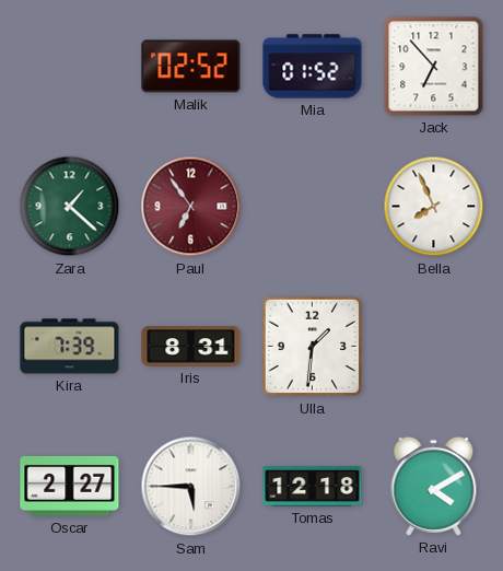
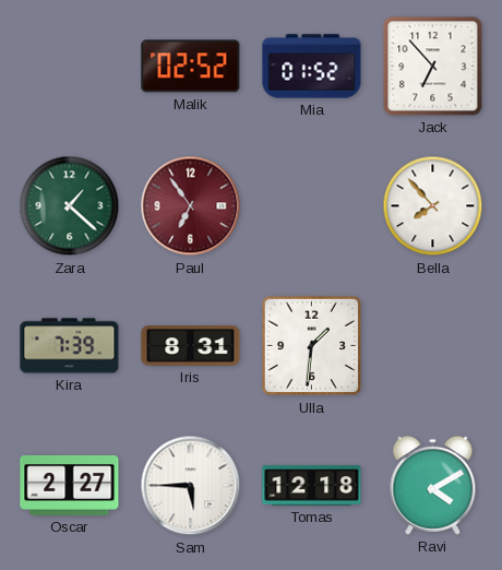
Bella: 7:56 -> 7:53
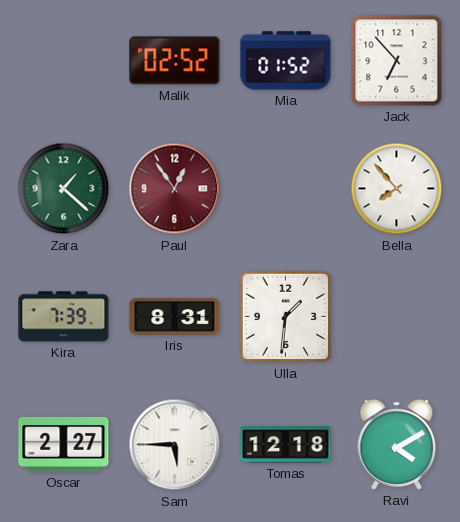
Paul: 6:54 -> 12:54
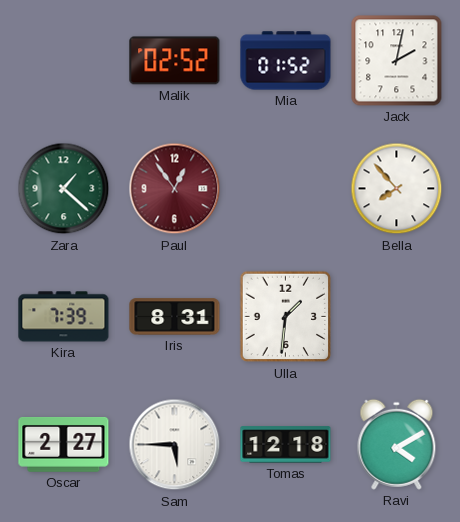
Jack: 6:53 -> 2:02
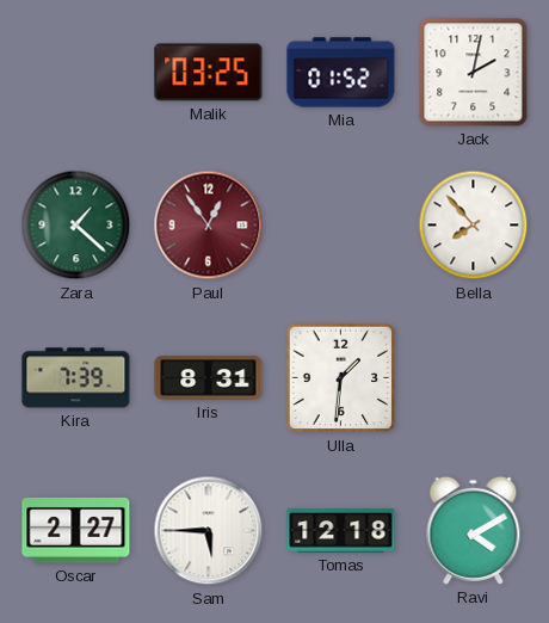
Malik: 02:52 -> 03:25
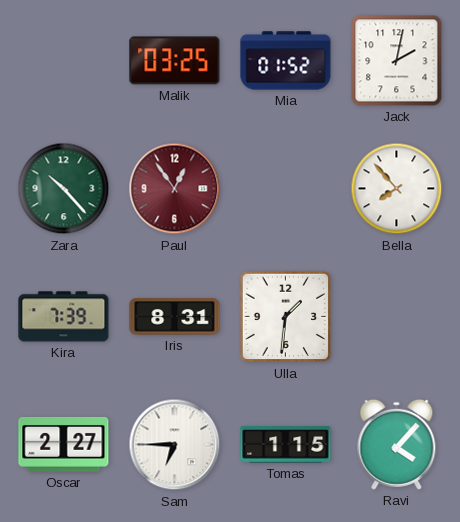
Zara: 1:22 -> 10:23
Sam: 5:45 -> 6:45
Tomas: 12:18 -> 1:15
Ravi: 4:10 -> 4:07
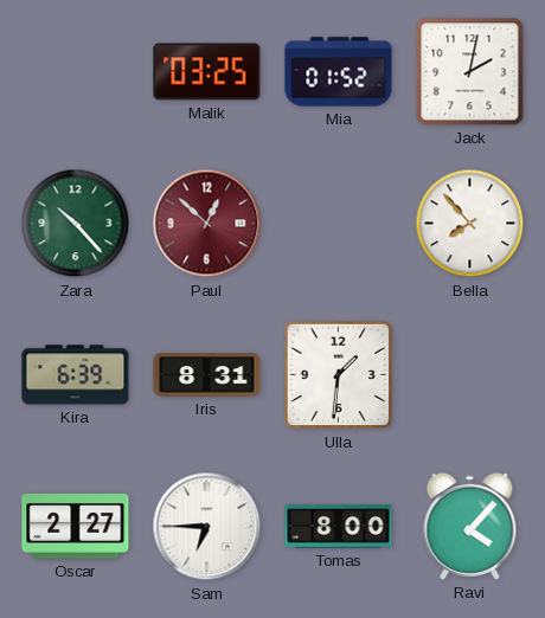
Paul: 12:54 -> 12:52
Kira: 7:39 -> 6:39
Tomas: 1:15 -> 8:00
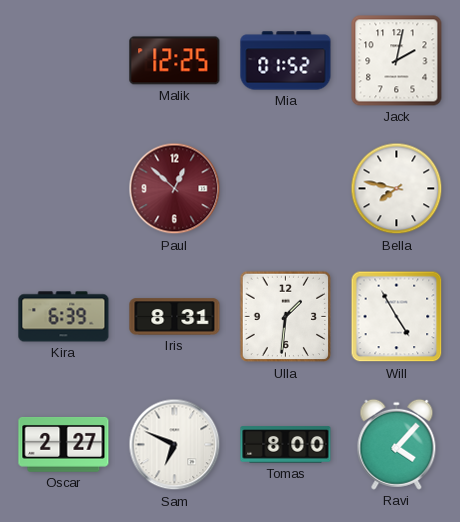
Malik: 03:25 -> 12:25
Zara: 10:23 -> none
Bella: 7:53 -> 7:47
Will: none -> 4:55
Sam: 6:45 -> 6:49
